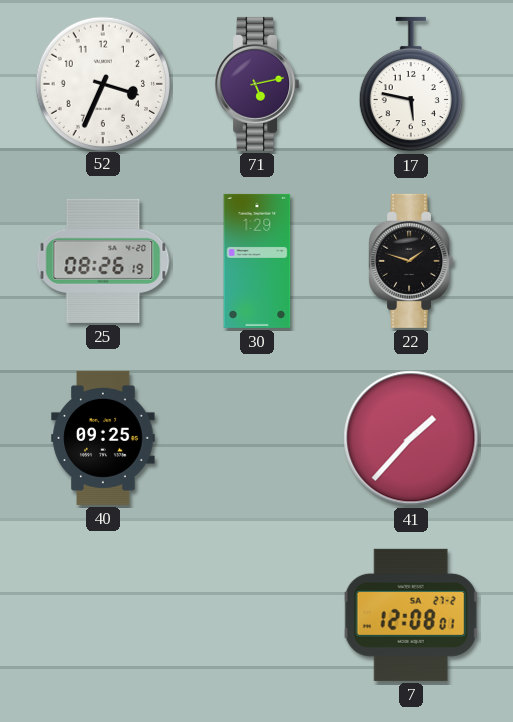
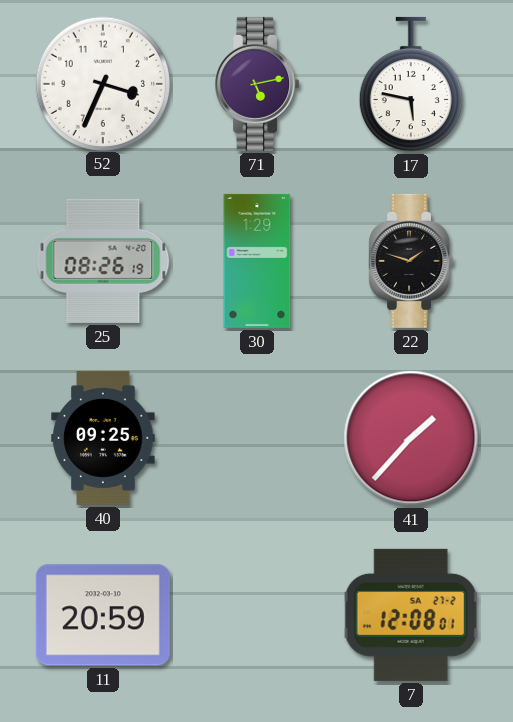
11: none -> 20:59
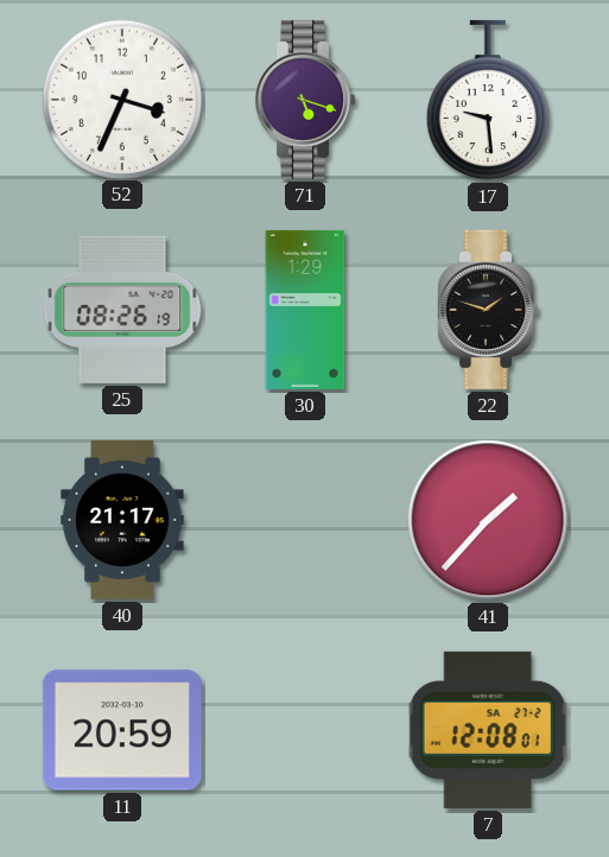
71: 5:13 -> 5:18
17: 5:47 -> 9:29
40: 09:25 -> 21:17
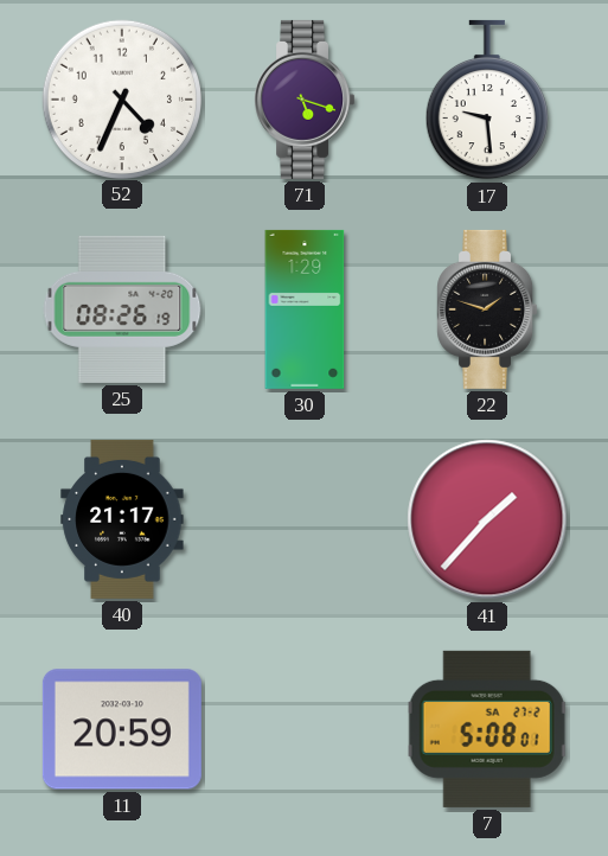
52: 3:34 -> 4:34
7: 12:08 -> 5:08
